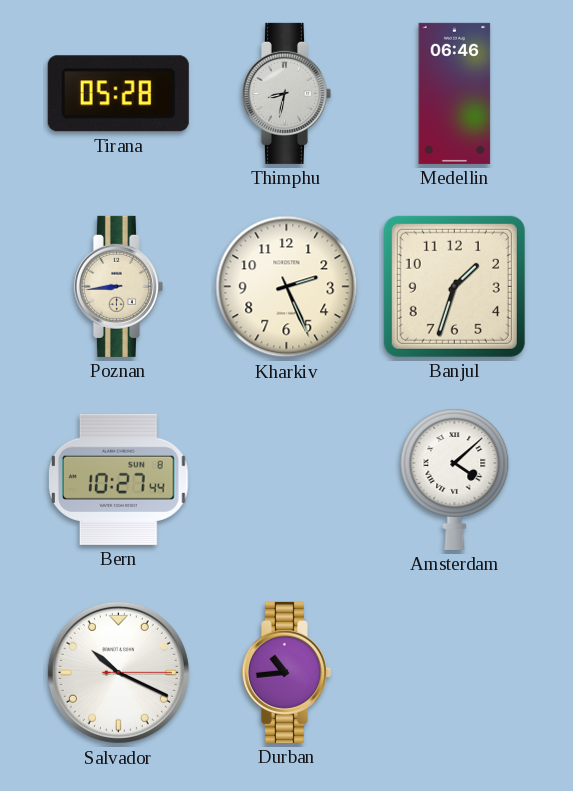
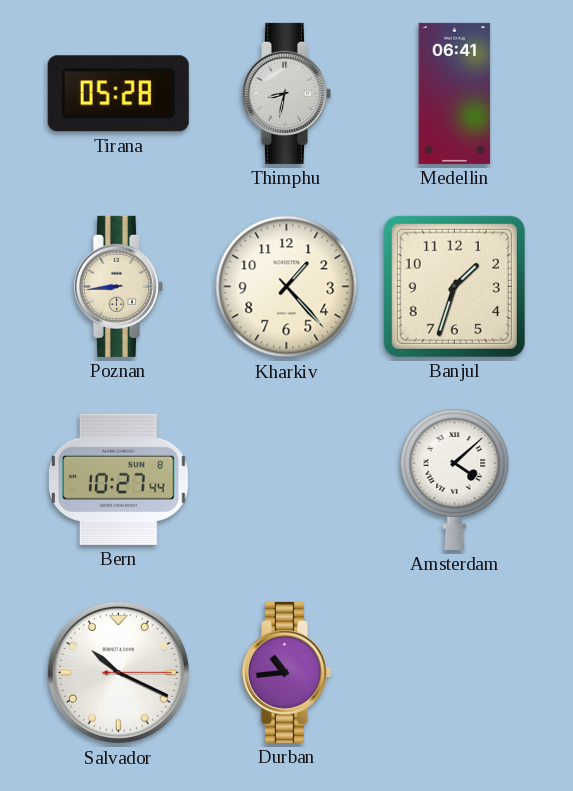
Medellin: 06:46 -> 06:41
Kharkiv: 2:26 -> 1:23
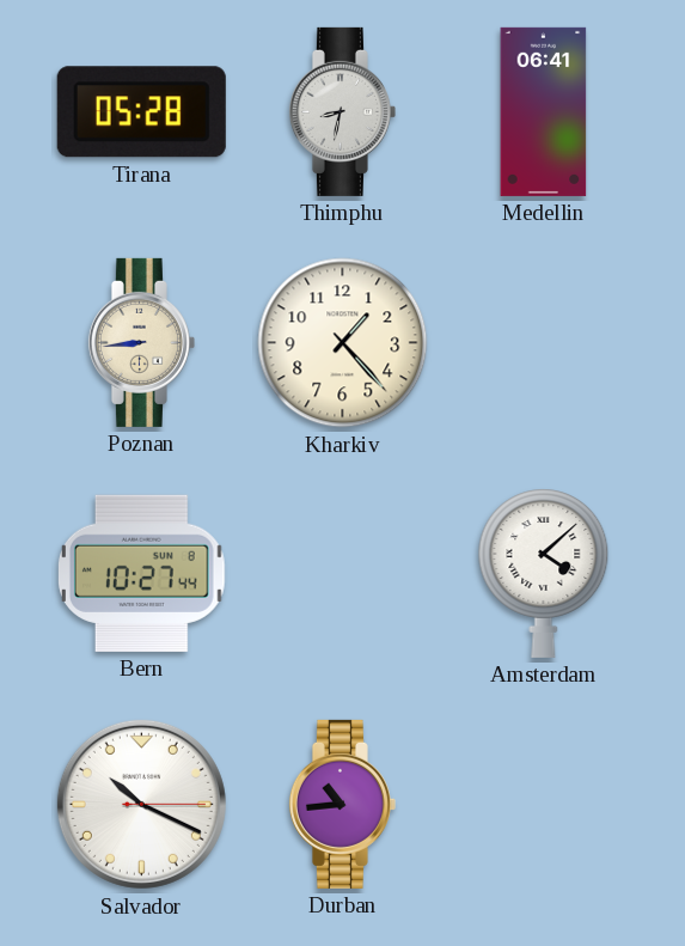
Banjul: 1:33 -> none
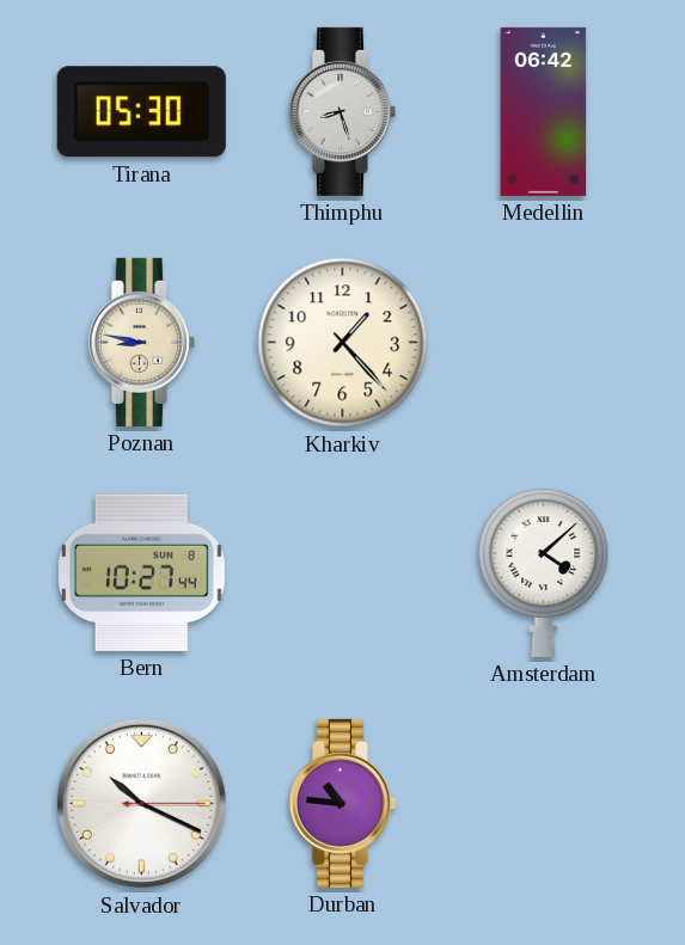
Tirana: 05:28 -> 05:30
Thimphu: 8:32 -> 8:27
Medellin: 06:41 -> 06:42
Poznan: 8:44 -> 8:47
Durban: 10:44 -> 10:46
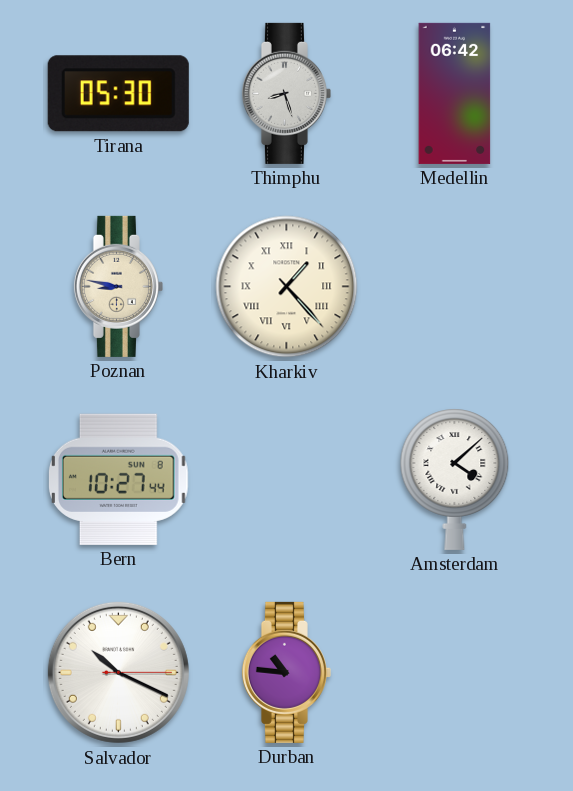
Kharkiv numerals: Arabic -> Roman
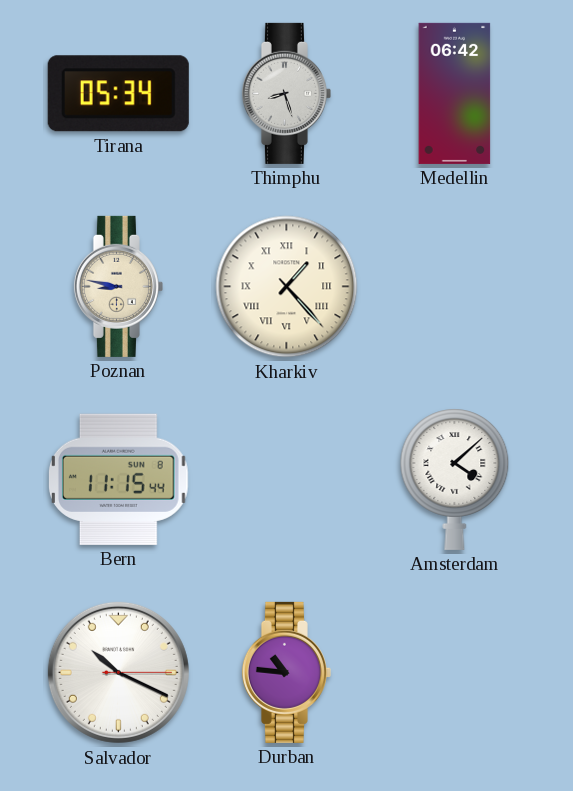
Tirana: 05:30 -> 05:34
Bern: 10:27 -> 11:15
